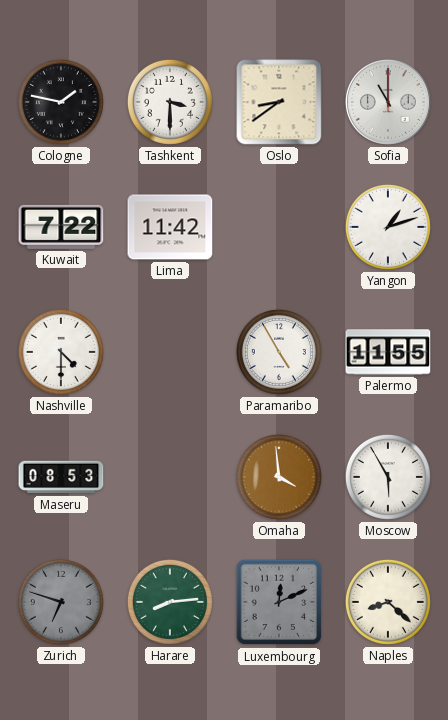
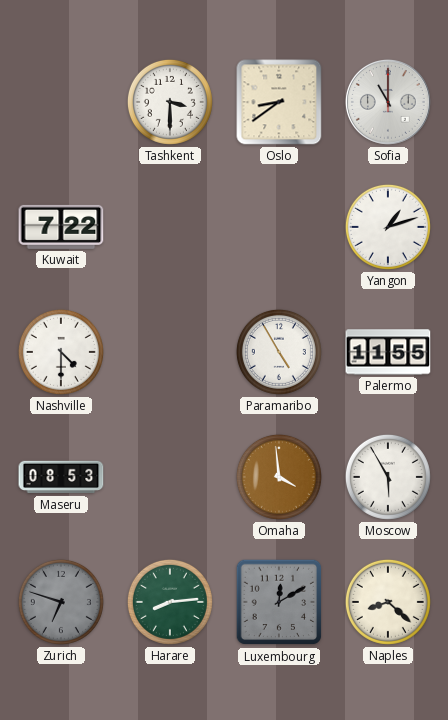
Cologne: 1:47 -> none
Lima: 11:42 -> none
Luxembourg: 12:11 -> 12:10
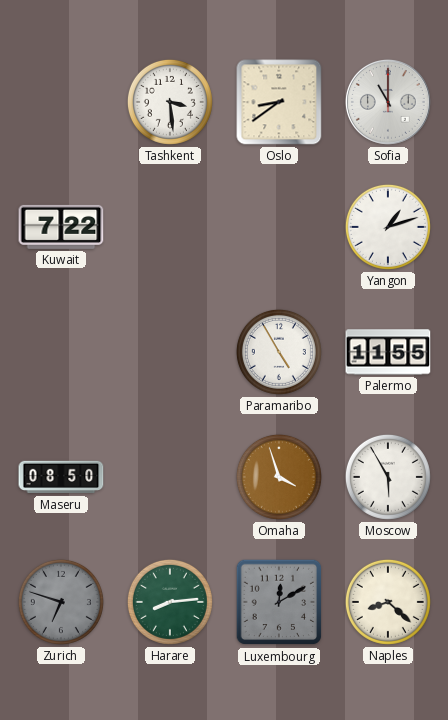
Tashkent: 3:30 -> 3:29
Nashville: 4:30 -> none
Maseru: 08:53 -> 08:50
Omaha: 3:59 -> 3:57
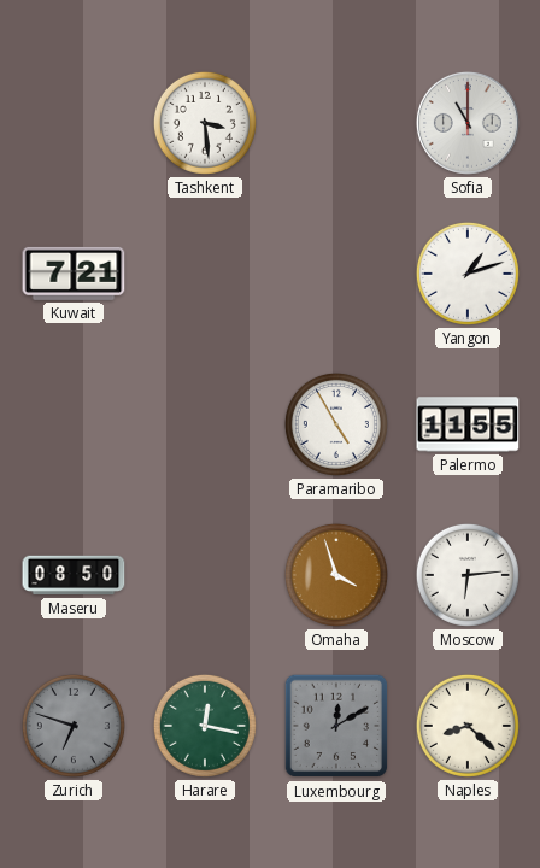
Oslo: 8:39 -> none
Kuwait: 7:22 -> 7:21
Moscow: 5:55 -> 6:14
Harare: 8:14 -> 12:17
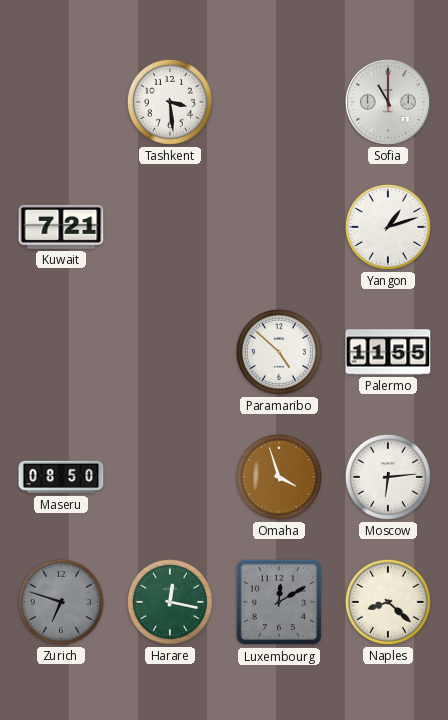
Paramaribo: 4:55 -> 4:52
